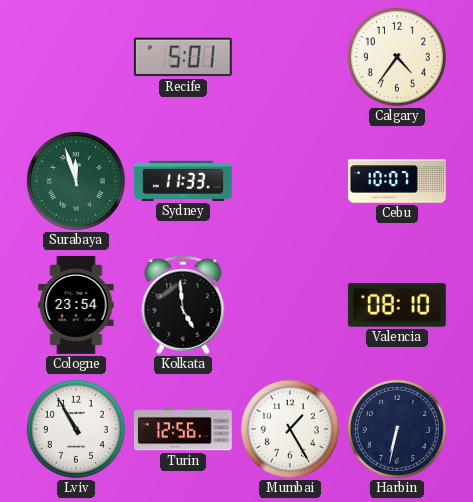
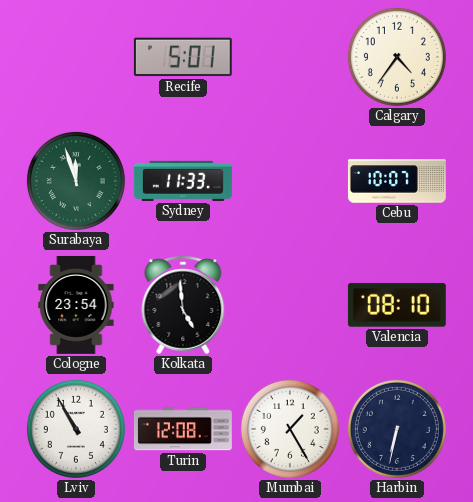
Turin: 12:56 -> 12:08
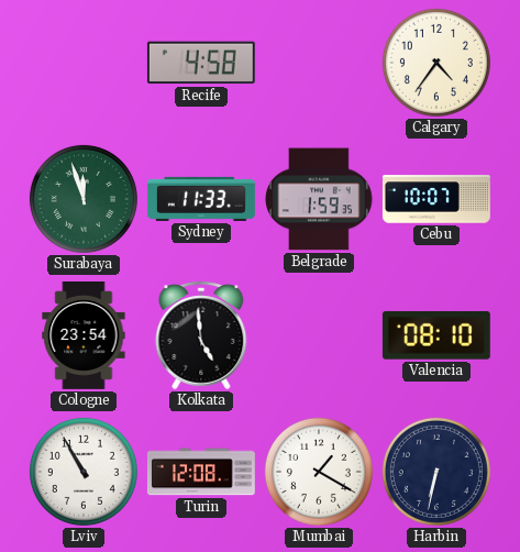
Recife: 5:01 -> 4:58
Belgrade: none -> 1:59
Mumbai: 1:25 -> 1:20
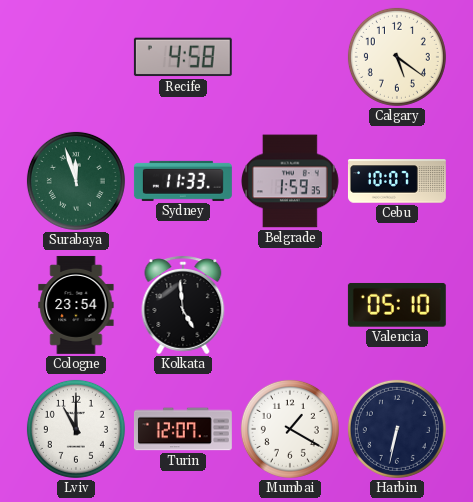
Calgary: 4:36 -> 5:21
Valencia: 08:10 -> 05:10
Lviv: 10:55 -> 11:00
Turin: 12:08 -> 12:07
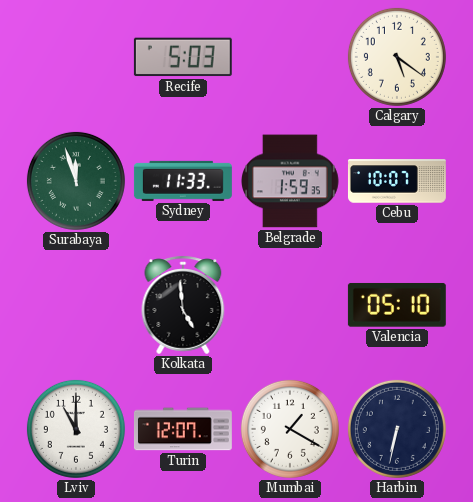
Recife: 4:58 -> 5:03
Cologne: 23:54 -> none
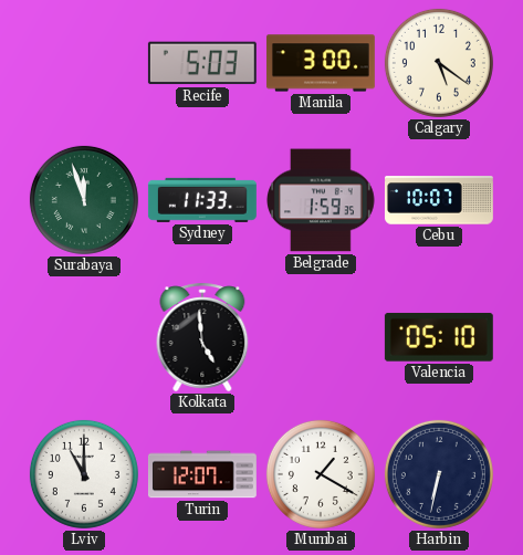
Manila: none -> 3:00
